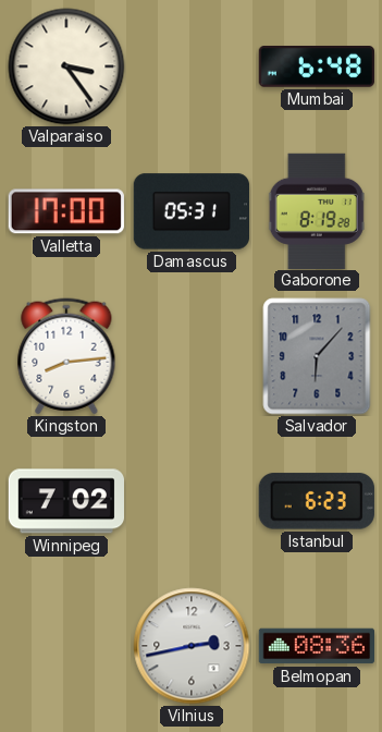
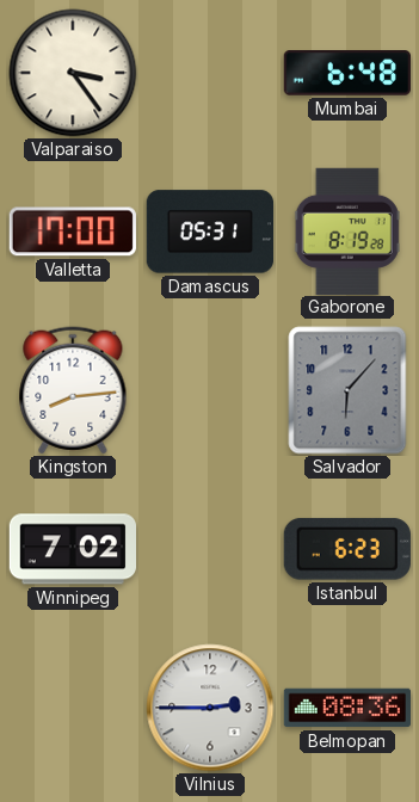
Vilnius: 2:43 -> 2:45
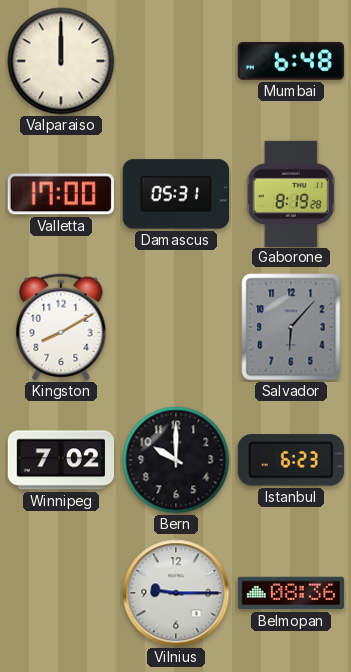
Valparaiso: 3:24 -> 12:00
Kingston: 8:14 -> 8:10
Bern: none -> 10:00
Vilnius: 2:45 -> 9:15
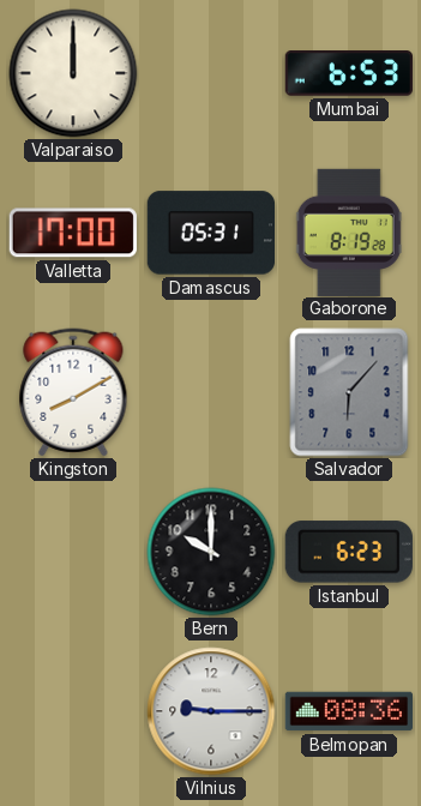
Mumbai: 6:48 -> 6:53
Winnipeg: 7:02 -> none
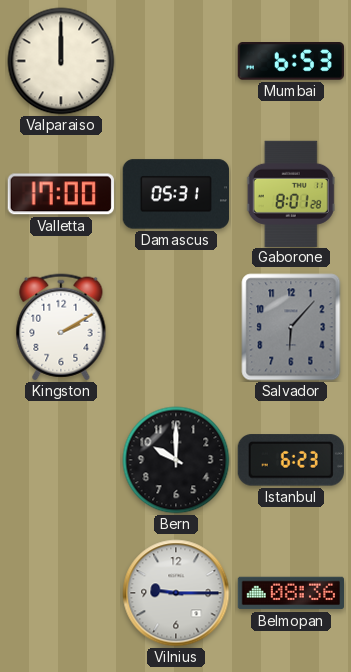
Gaborone: 8:19 -> 8:01
Kingston: 8:10 -> 2:10
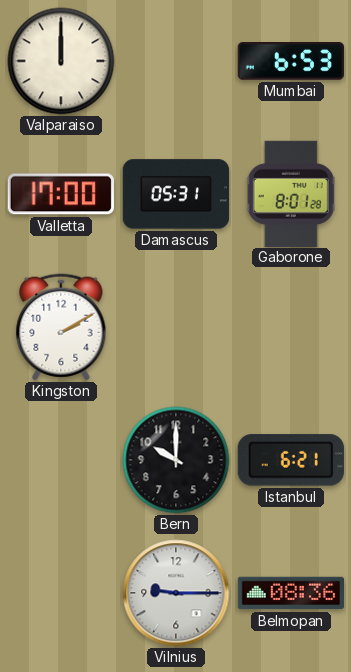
Salvador: 6:07 -> none
Istanbul: 6:23 -> 6:21
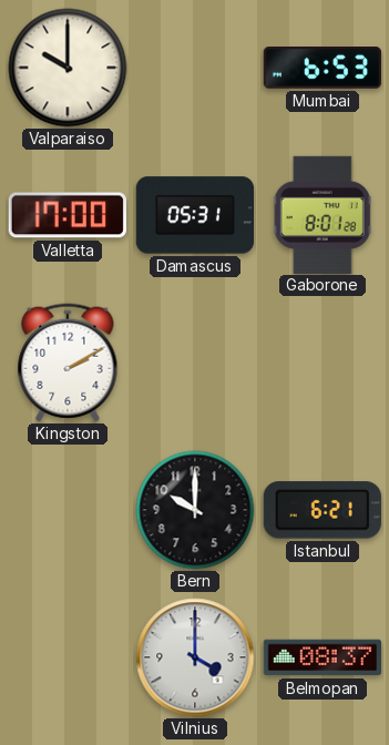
Valparaiso: 12:00 -> 10:00
Vilnius: 9:15 -> 4:00
Belmopan: 08:36 -> 08:37
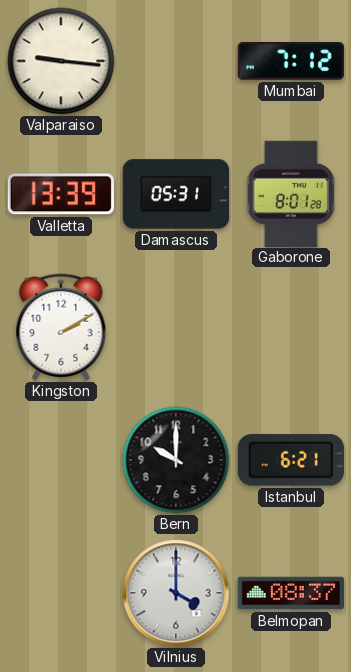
Valparaiso: 10:00 -> 9:16
Mumbai: 6:53 -> 7:12
Valletta: 17:00 -> 13:39
